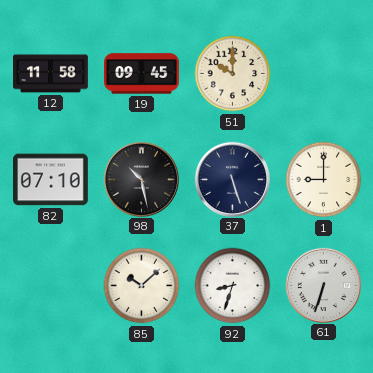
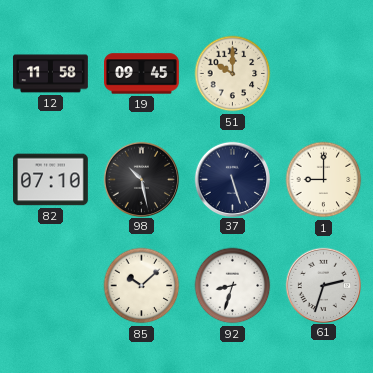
61: 6:33 -> 2:33
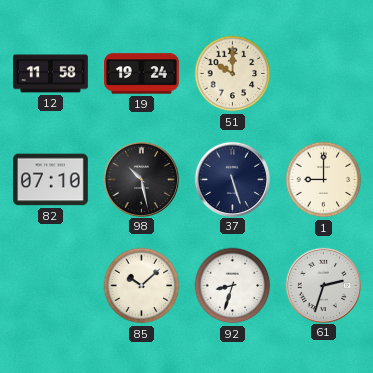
19: 09:45 -> 19:24
